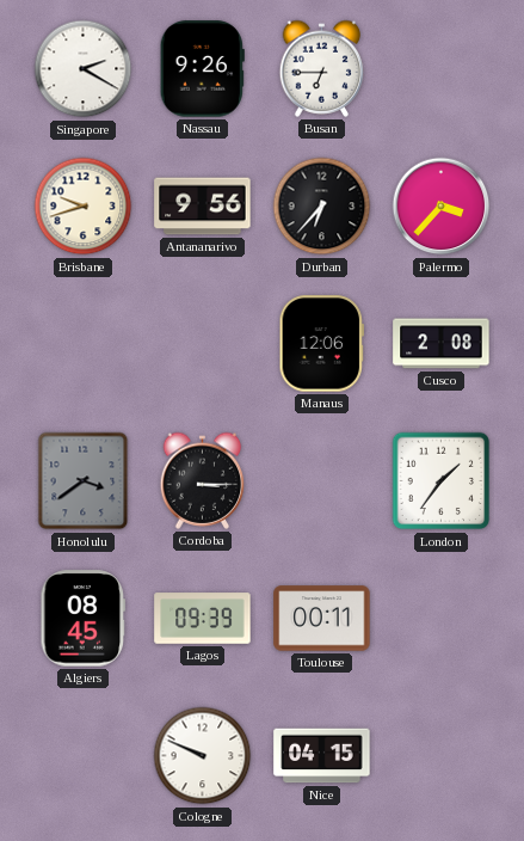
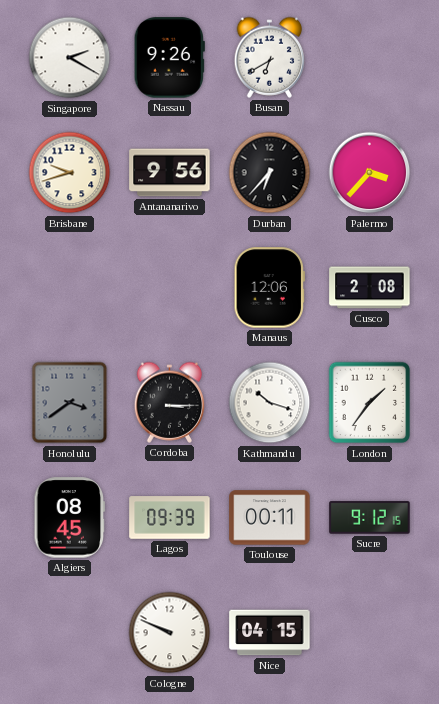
Busan: 6:45 -> 6:40
Kathmandu: none -> 10:18
Sucre: none -> 9:12
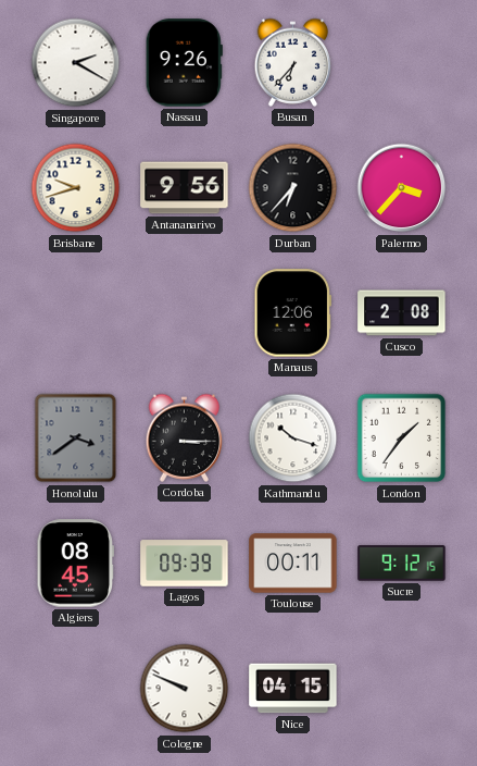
Busan: 6:40 -> 6:37
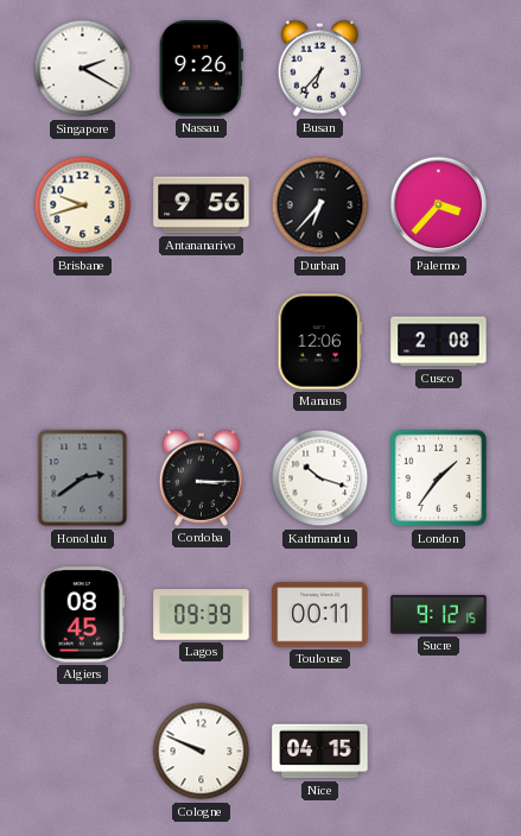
Honolulu: 3:39 -> 2:39
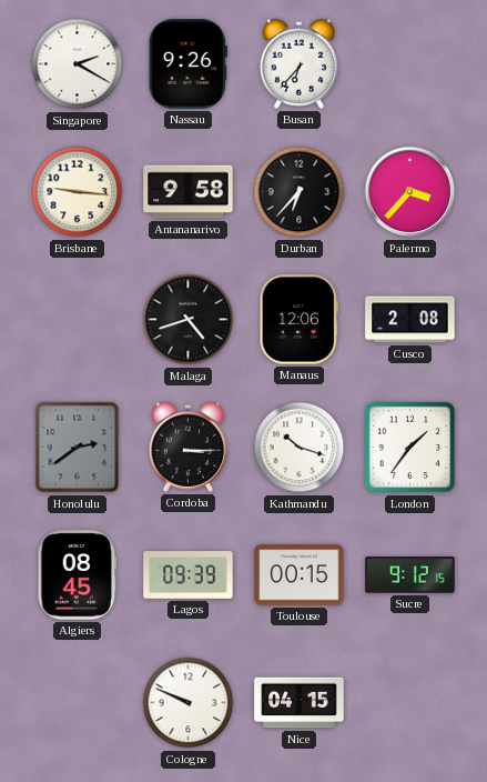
Brisbane: 9:42 -> 9:16
Antananarivo: 9:56 -> 9:58
Malaga: none -> 4:42
Toulouse: 00:11 -> 00:15
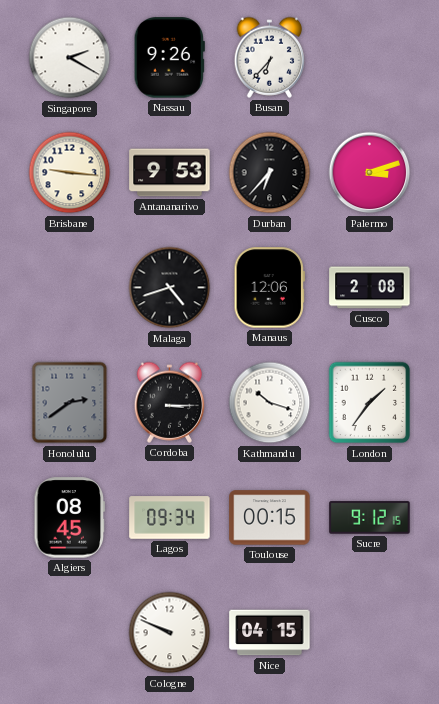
Antananarivo: 9:58 -> 9:53
Palermo: 3:37 -> 3:12
Lagos: 09:39 -> 09:34
